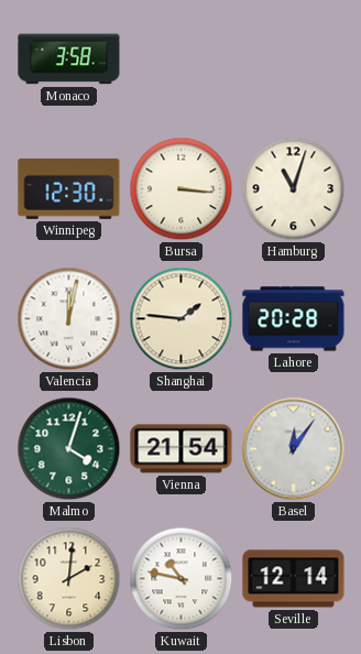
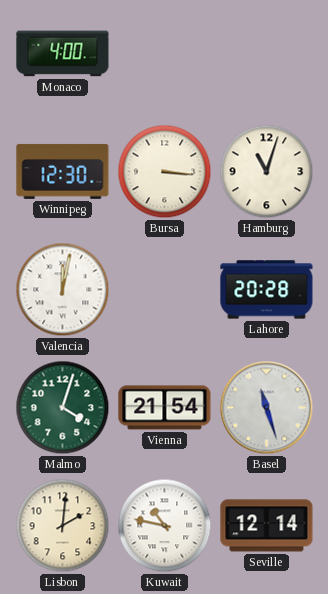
Monaco: 3:58 -> 4:00
Shanghai: 1:46 -> none
Basel: 12:06 -> 11:27
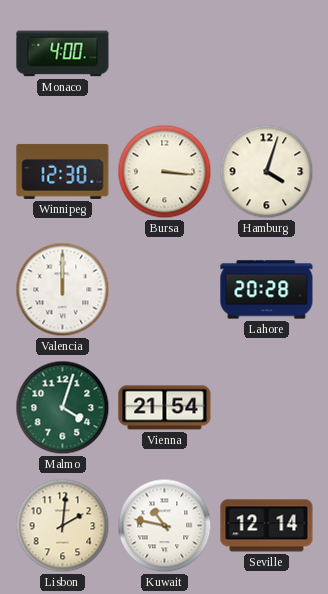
Hamburg: 11:03 -> 4:03
Valencia: 12:02 -> 12:00
Basel: 11:27 -> none
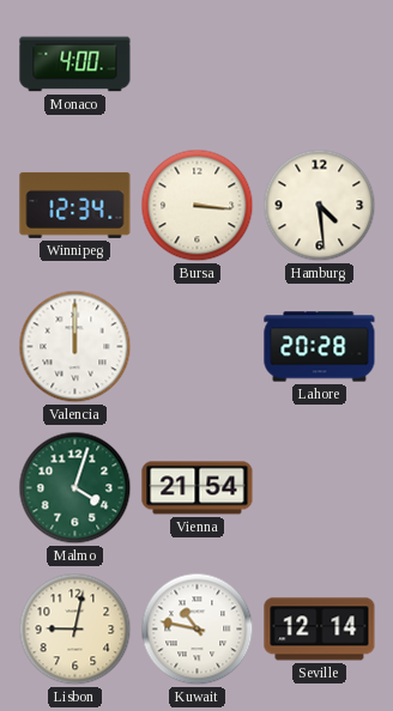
Winnipeg: 12:30 -> 12:34
Hamburg: 4:03 -> 4:29
Lisbon: 2:01 -> 9:02
